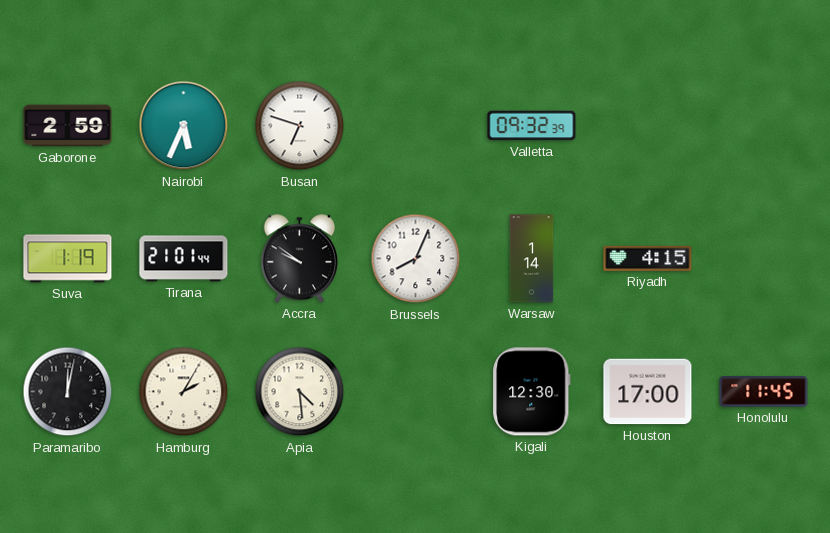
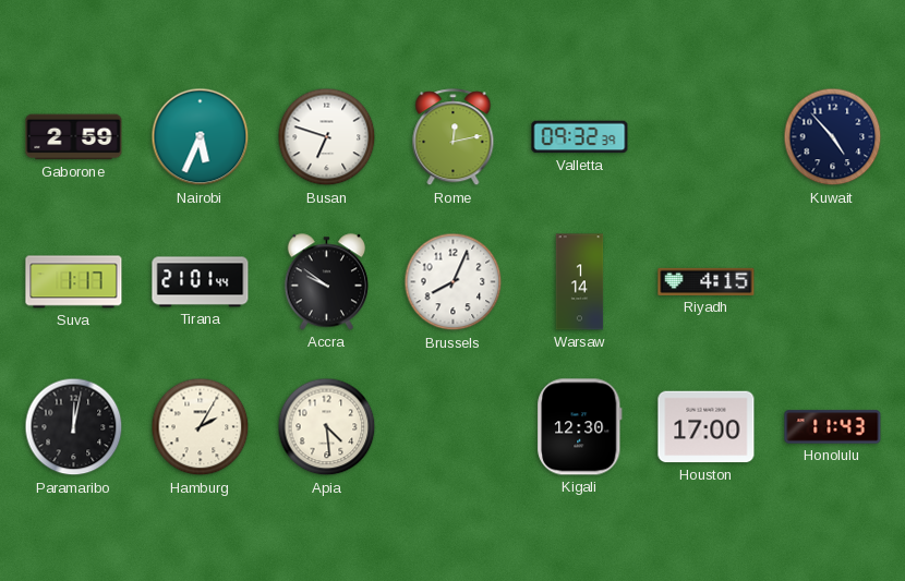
Rome: none -> 12:13
Kuwait: none -> 4:53
Suva: 1:19 -> 1:17
Honolulu: 11:45 -> 11:43
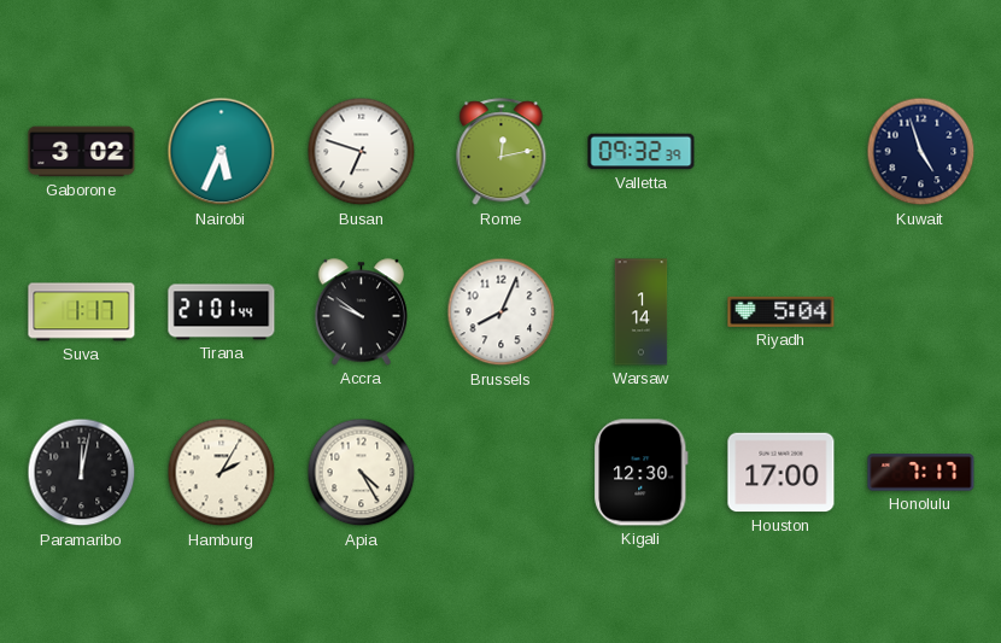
Gaborone: 2:59 -> 3:02
Kuwait: 4:53 -> 4:57
Riyadh: 4:15 -> 5:04
Apia: 4:29 -> 4:25
Honolulu: 11:43 -> 7:17
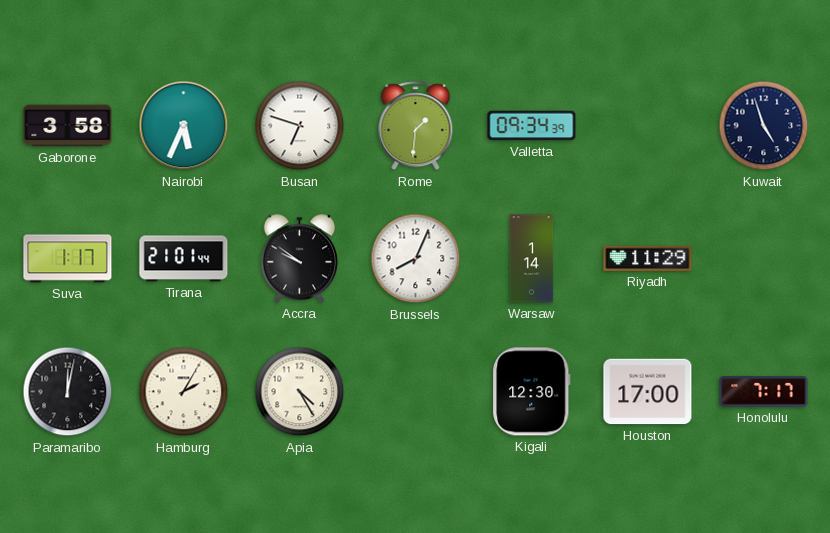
Gaborone: 3:02 -> 3:58
Rome: 12:13 -> 1:31
Valletta: 09:32 -> 09:34
Riyadh: 5:04 -> 11:29
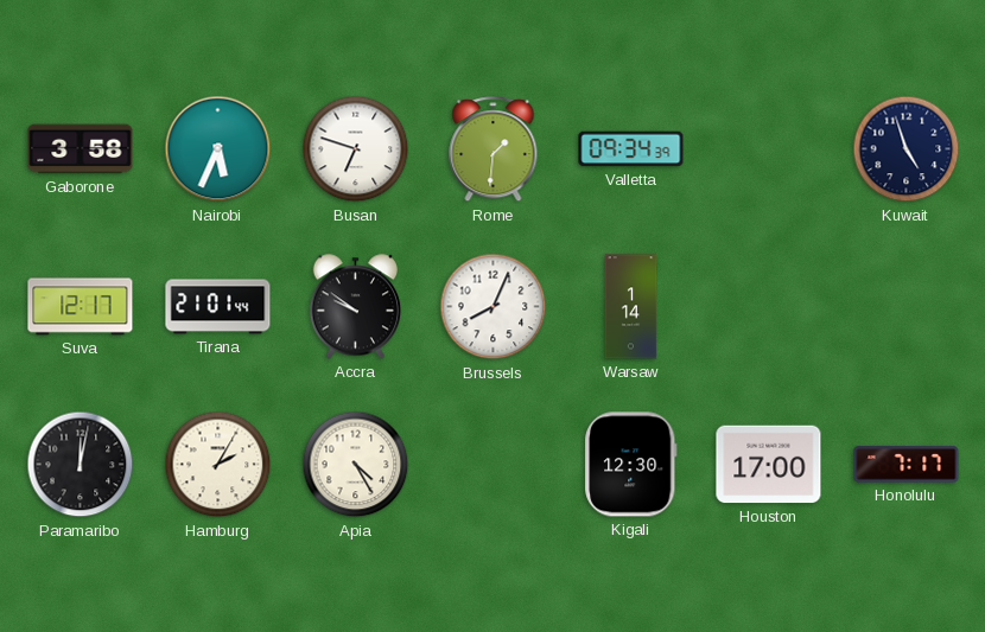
Suva: 1:17 -> 12:17
Riyadh: 11:29 -> none
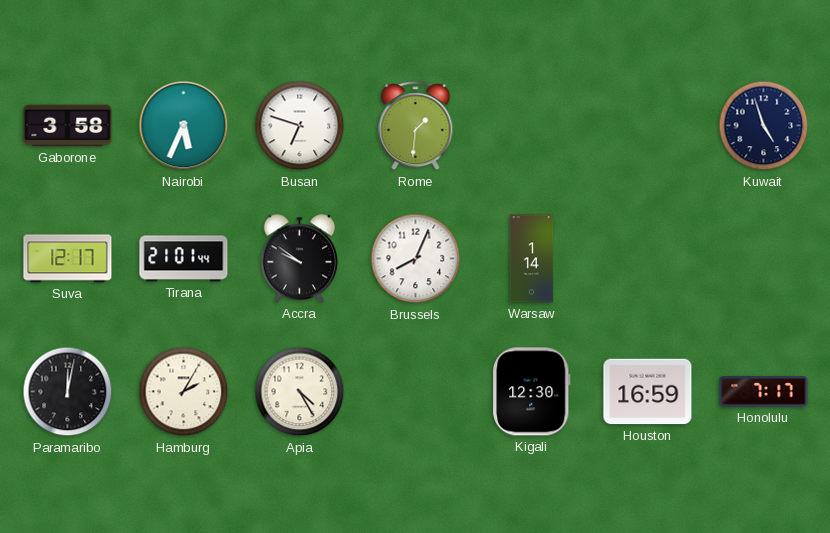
Valletta: 09:34 -> none
Houston: 17:00 -> 16:59
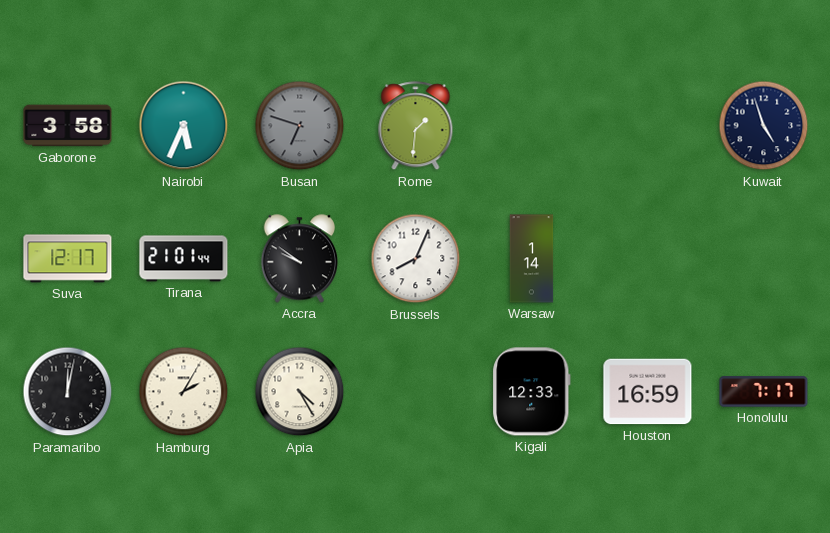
Busan dial: white -> grey
Kigali: 12:30 -> 12:33
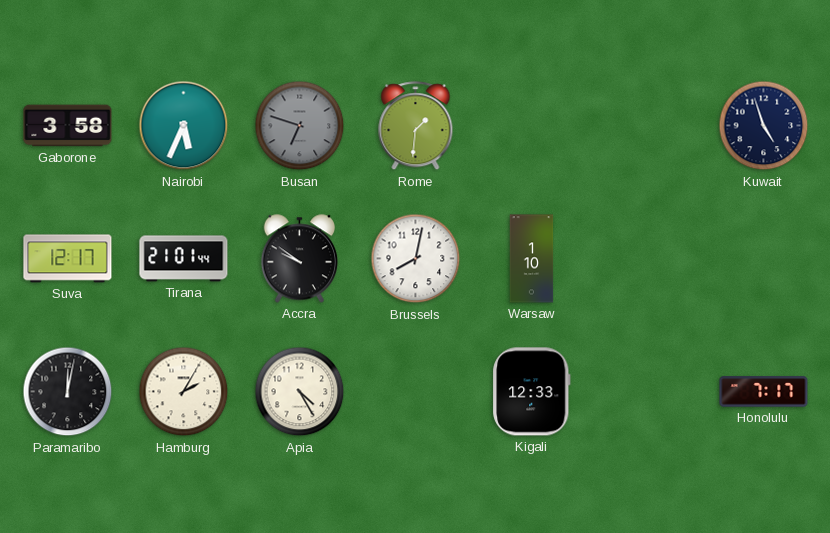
Brussels: 8:04 -> 8:02
Warsaw: 1:14 -> 1:10
Houston: 16:59 -> none
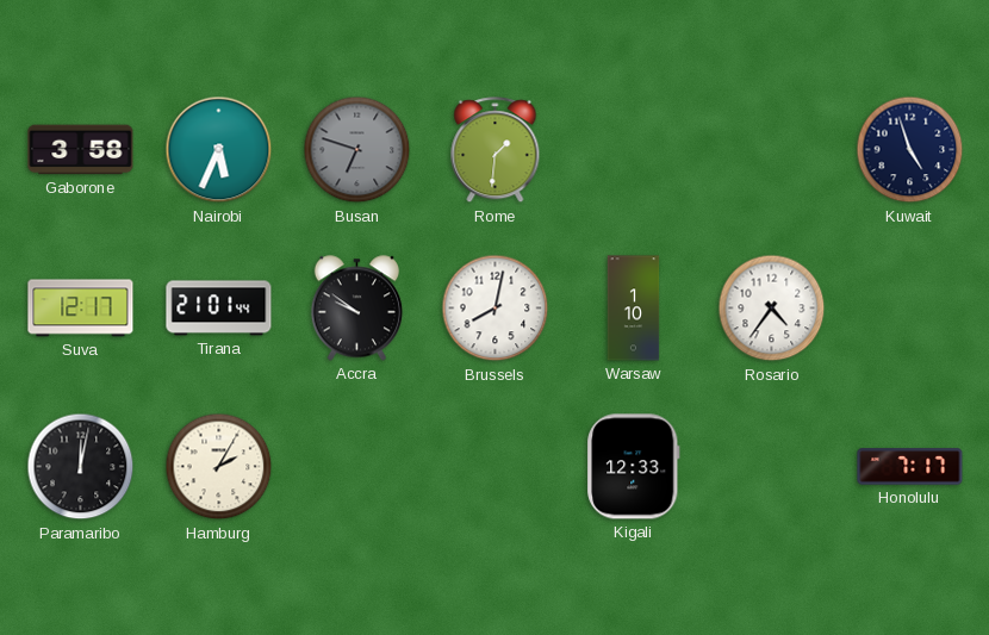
Rosario: none -> 4:36
Apia: 4:25 -> none
